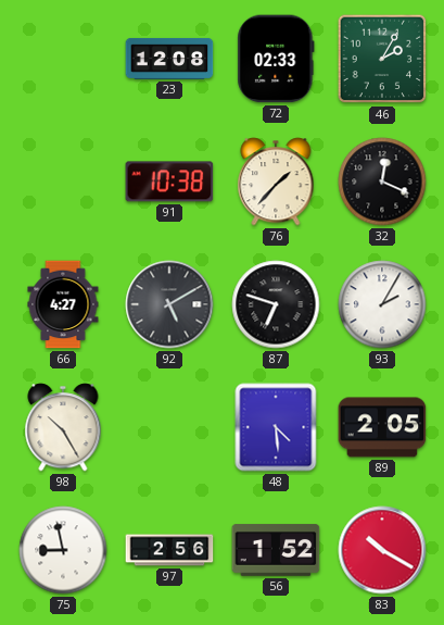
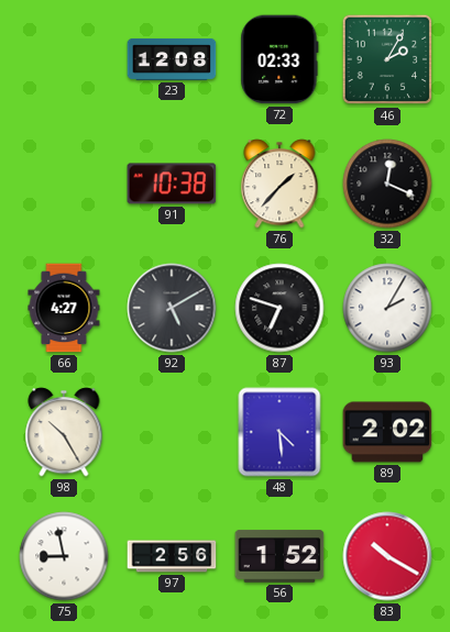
89: 2:05 -> 2:02
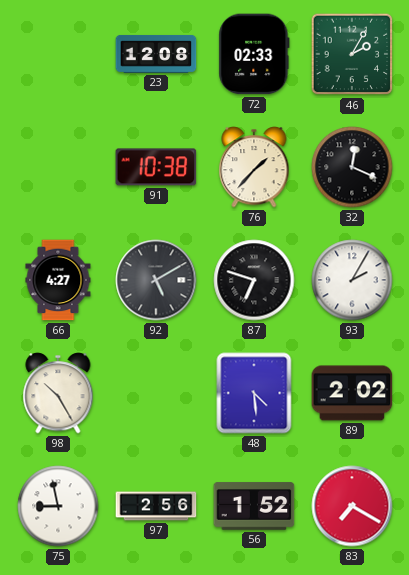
83: 10:20 -> 7:20
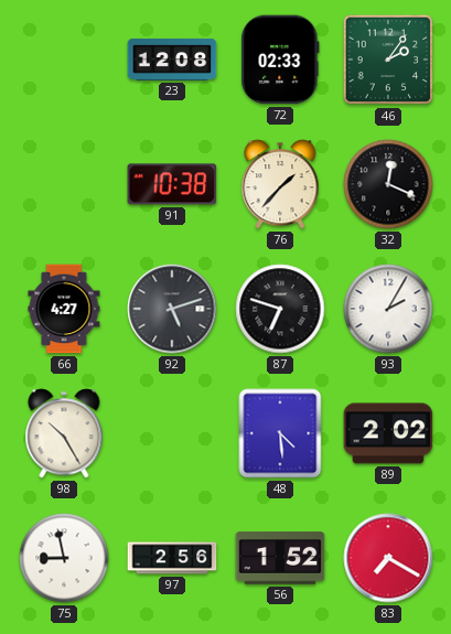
46: 2:05 -> 2:06
92: 5:10 -> 5:12
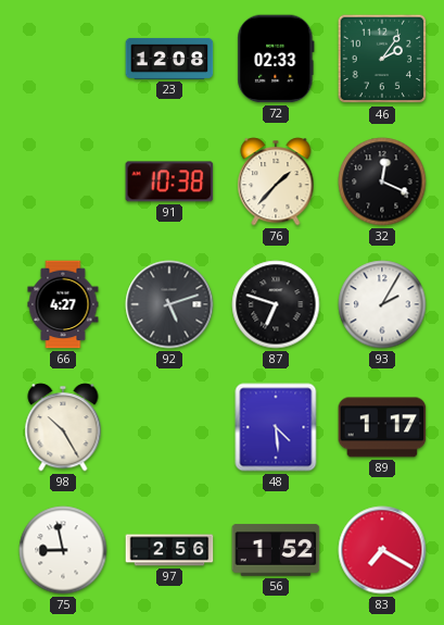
89: 2:02 -> 1:17
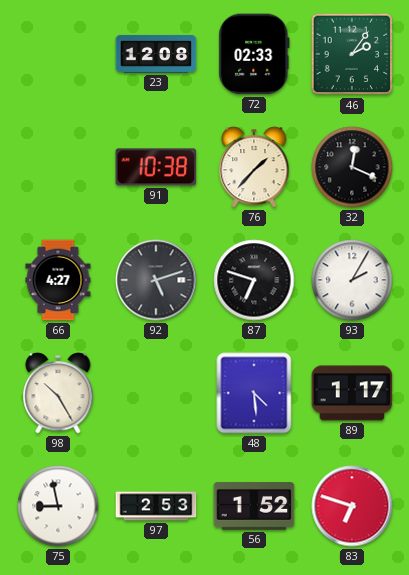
97: 2:56 -> 2:53
83: 7:20 -> 6:48
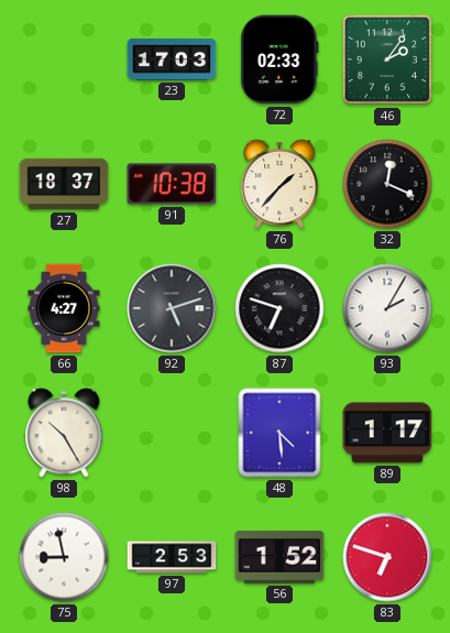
23: 12:08 -> 17:03
27: none -> 18:37
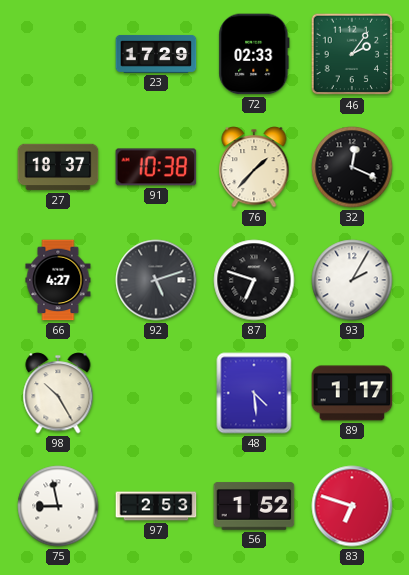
23: 17:03 -> 17:29
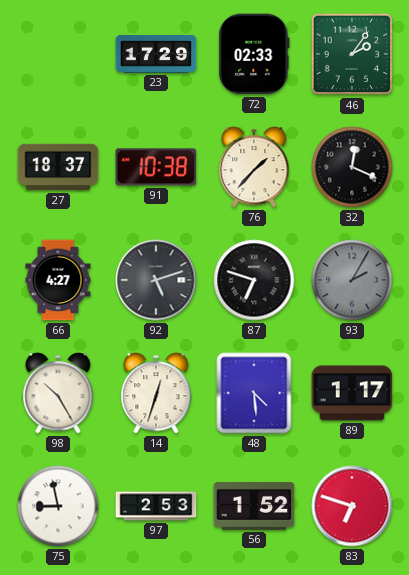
93 dial: white -> grey
14: none -> 12:33
